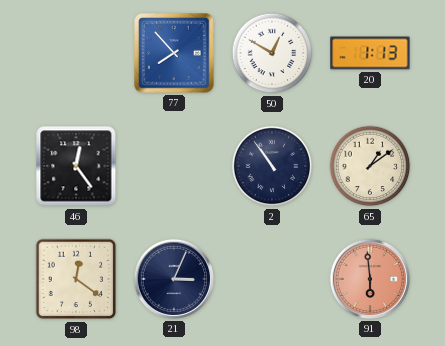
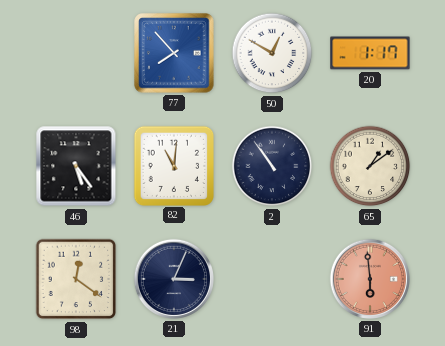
20: 1:13 -> 1:17
46: 12:24 -> 5:24
82: none -> 11:01
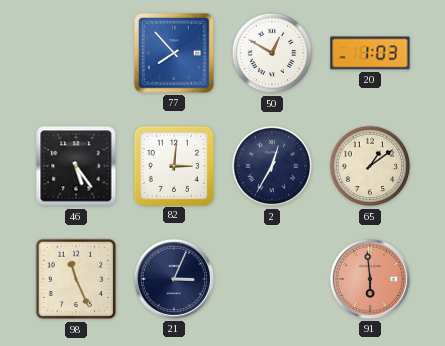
20: 1:17 -> 1:03
82: 11:01 -> 3:01
2: 10:54 -> 12:35
98: 12:21 -> 11:26
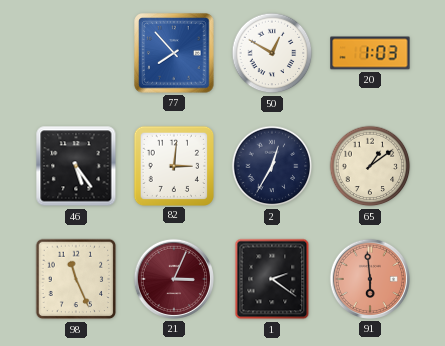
21 dial: navy -> burgundy
1: none -> 2:21
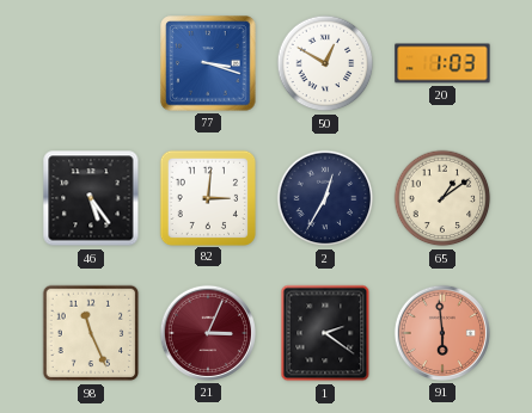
77: 7:53 -> 3:18
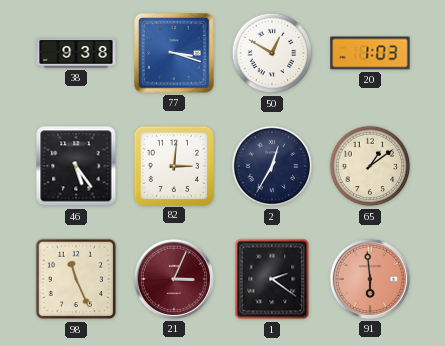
38: none -> 9:38
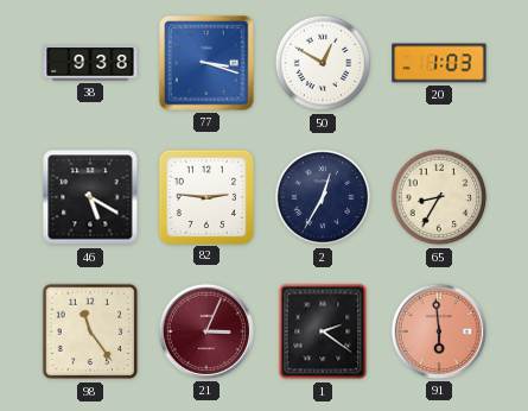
46: 5:24 -> 5:20
82: 3:01 -> 2:46
65: 1:09 -> 8:35
98: 11:26 -> 11:24
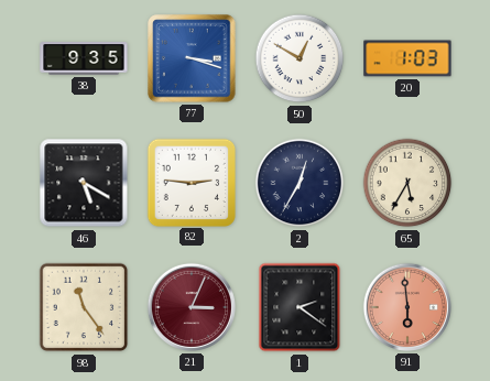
38: 9:38 -> 9:35
65: 8:35 -> 5:35
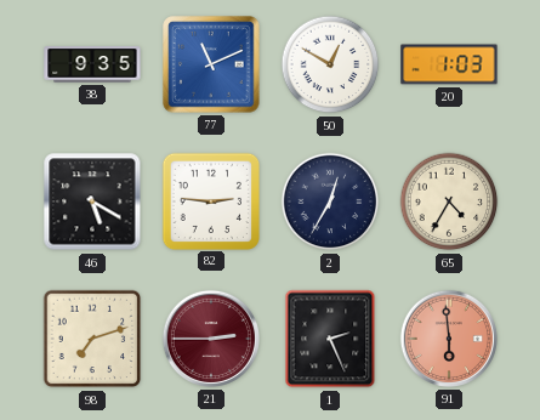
77: 3:18 -> 11:11
65: 5:35 -> 4:35
98: 11:24 -> 7:12
21: 3:04 -> 2:45
1: 2:21 -> 2:26
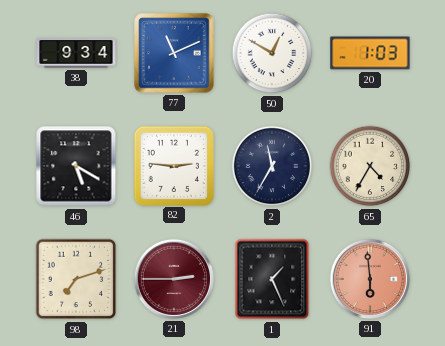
38: 9:35 -> 9:34
2: 12:35 -> 11:35
1: 2:26 -> 1:26
